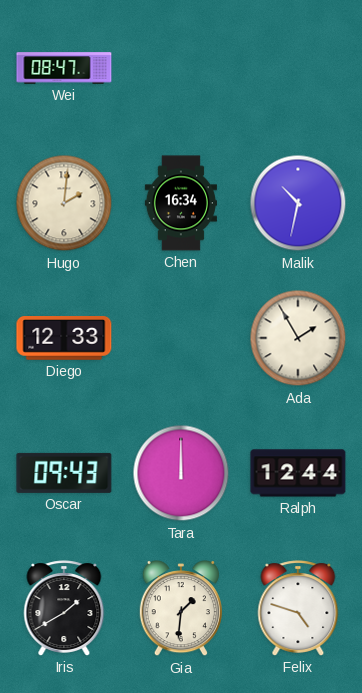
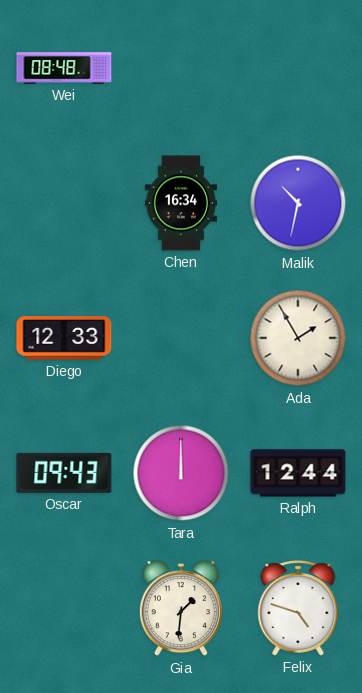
Wei: 08:47 -> 08:48
Hugo: 2:01 -> none
Iris: 1:40 -> none
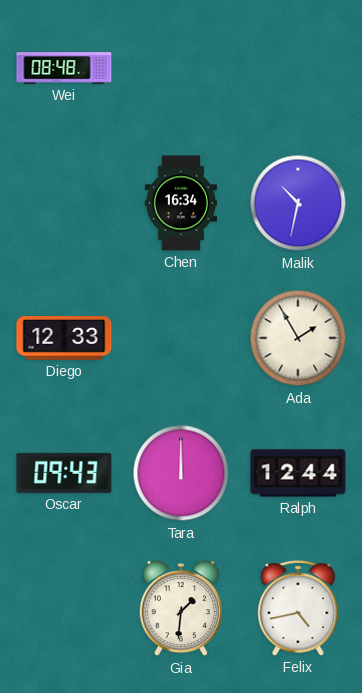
Felix: 4:48 -> 4:43
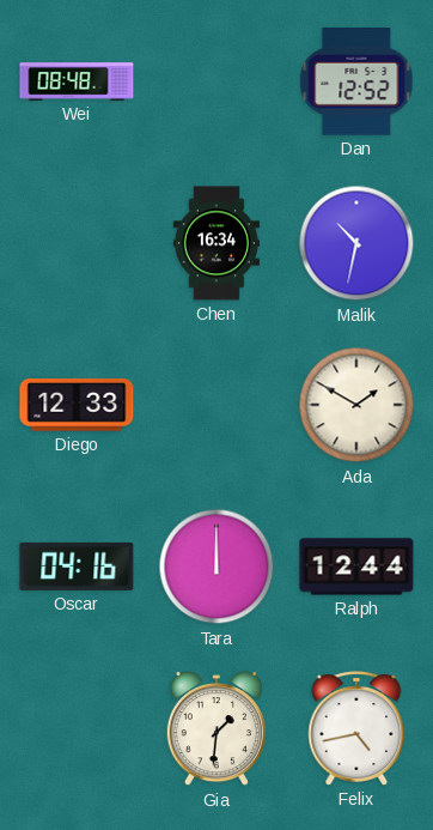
Dan: none -> 12:52
Ada: 1:55 -> 1:50
Oscar: 09:43 -> 04:16
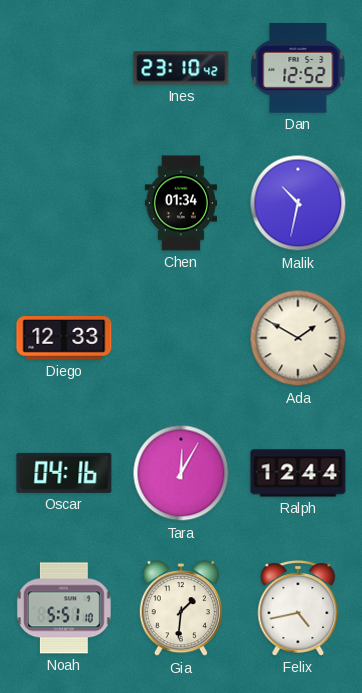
Wei: 08:48 -> none
Ines: none -> 23:10
Chen: 16:34 -> 01:34
Tara: 12:00 -> 12:05
Noah: none -> 5:51
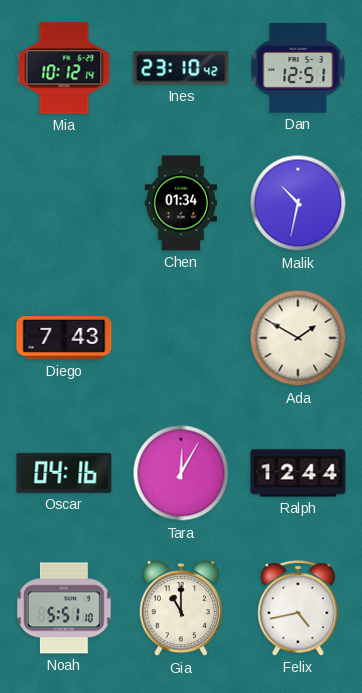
Mia: none -> 10:12
Dan: 12:52 -> 12:51
Diego: 12:33 -> 7:43
Gia: 1:31 -> 11:00
